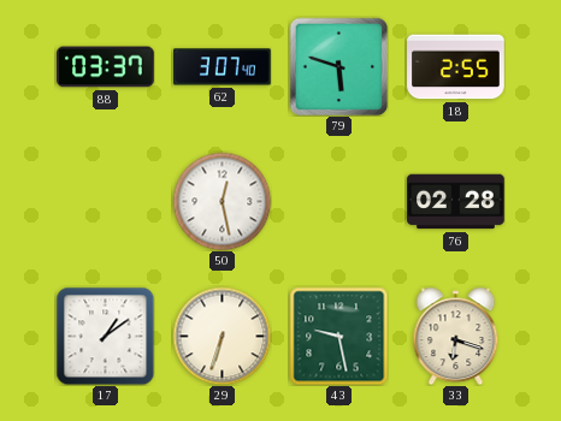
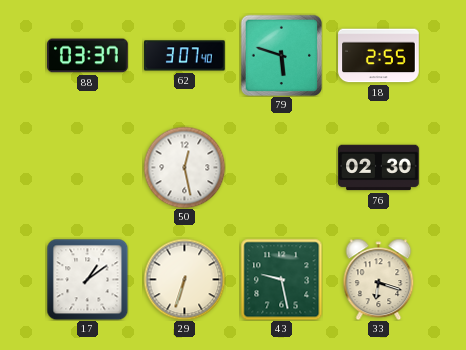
76: 02:28 -> 02:30
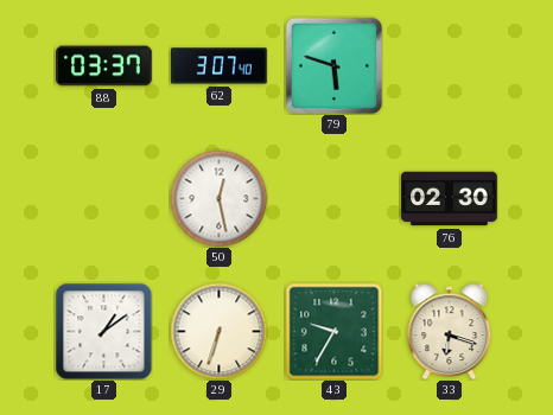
18: 2:55 -> none
43: 9:28 -> 9:35
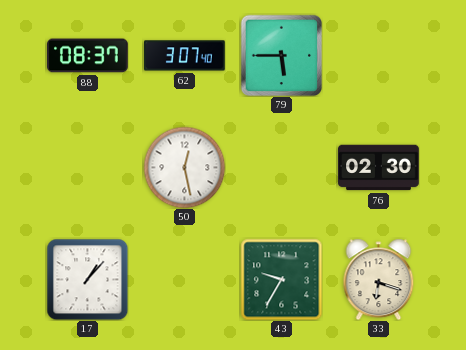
88: 03:37 -> 08:37
79: 5:48 -> 5:45
17: 1:09 -> 1:07
29: 6:33 -> none
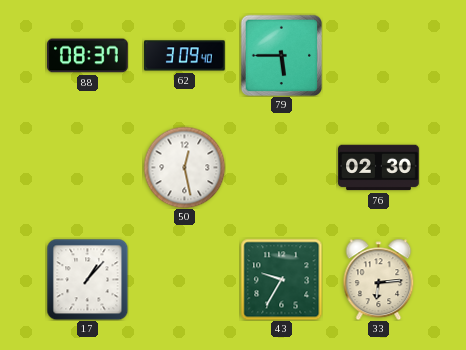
62: 3:07 -> 3:09
33: 6:18 -> 6:14
